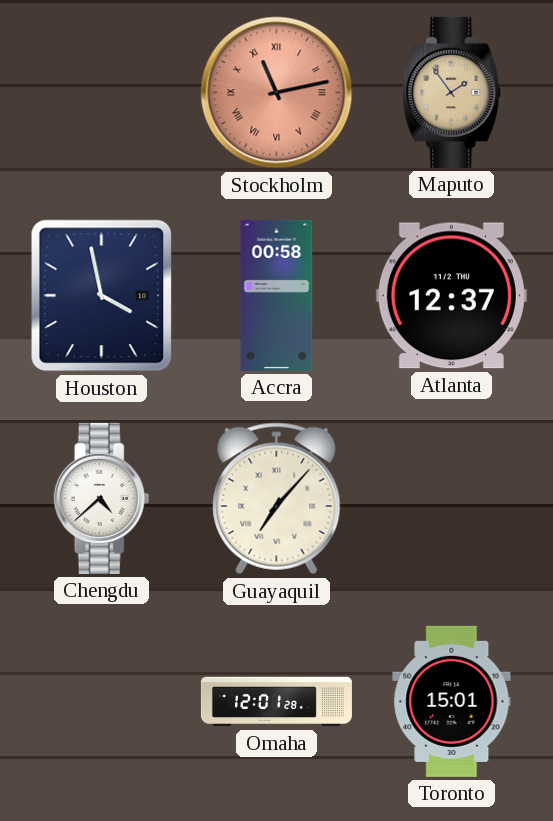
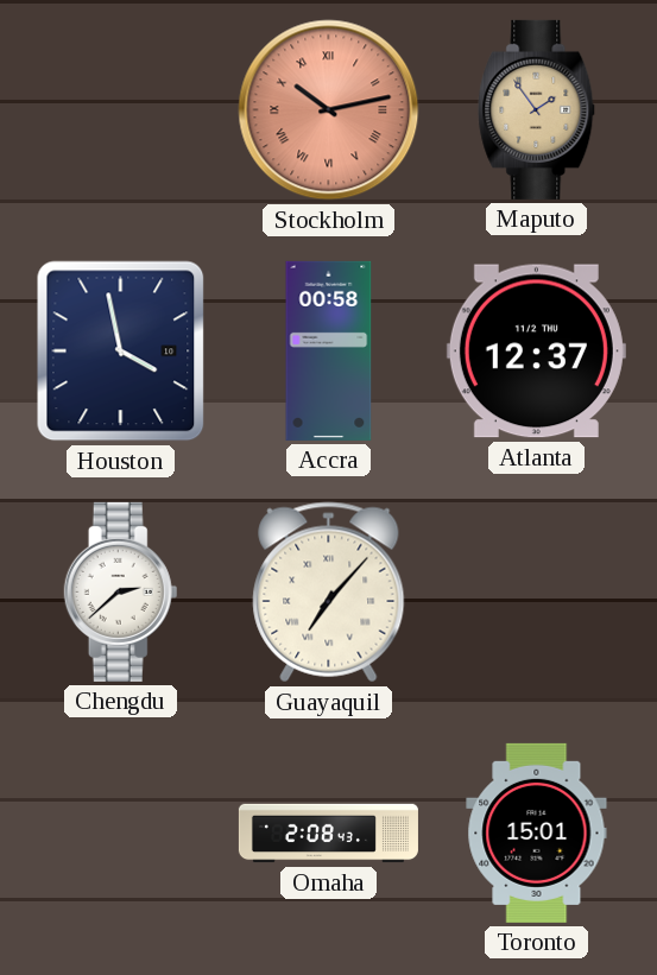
Stockholm: 11:13 -> 10:13
Chengdu: 4:38 -> 2:38
Omaha: 12:01 -> 2:08
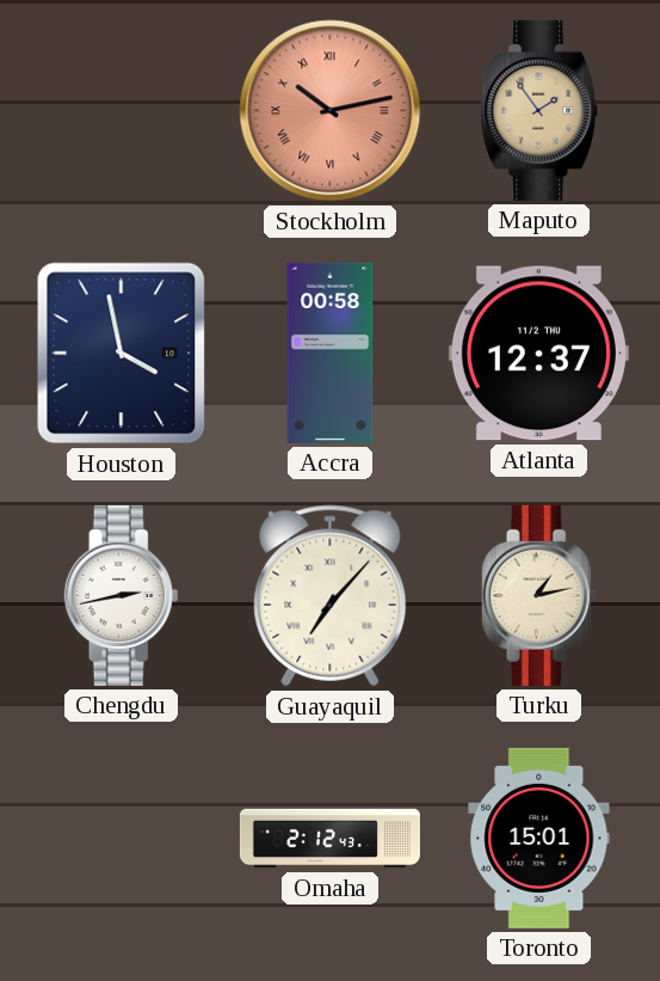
Chengdu: 2:38 -> 2:43
Turku: none -> 1:13
Omaha: 2:08 -> 2:12
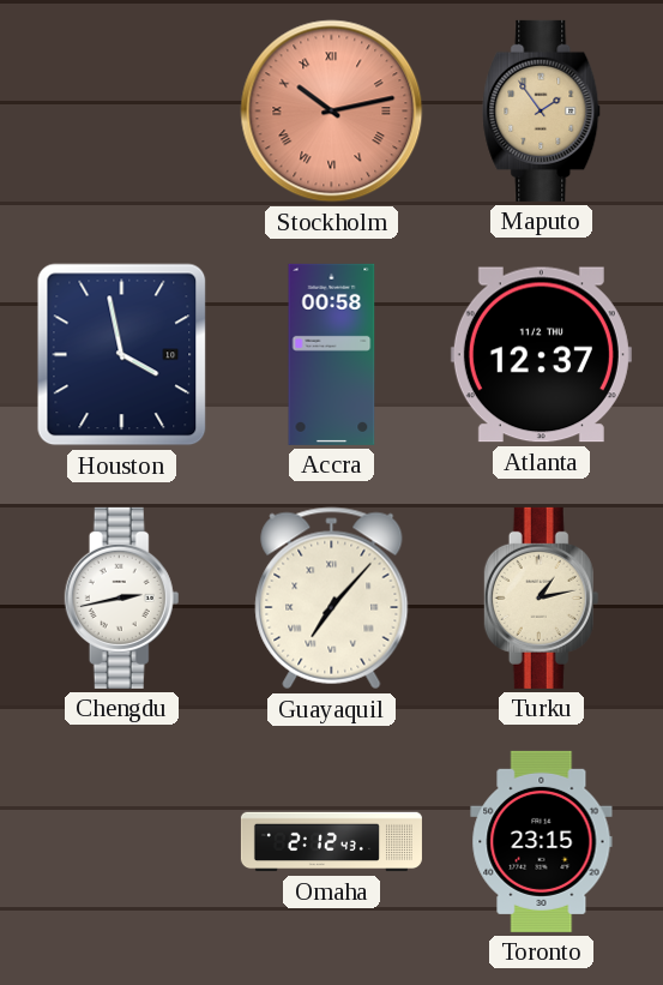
Toronto: 15:01 -> 23:15
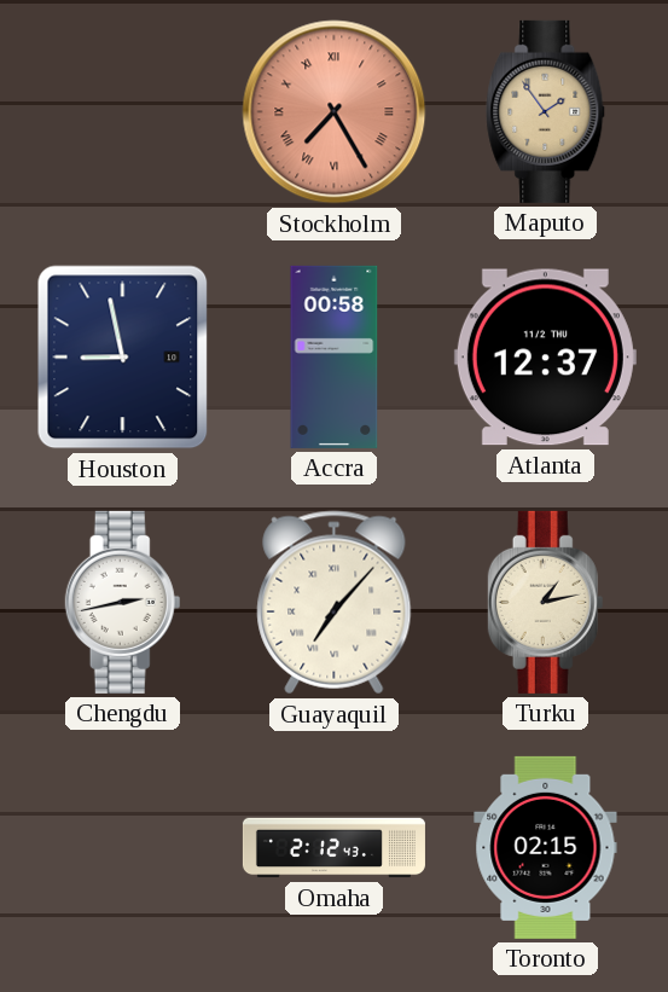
Stockholm: 10:13 -> 7:25
Houston: 3:58 -> 8:58
Toronto: 23:15 -> 02:15
